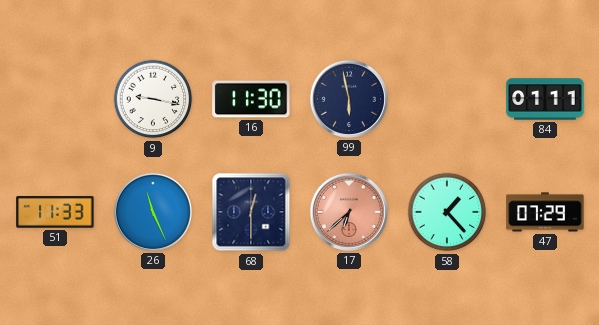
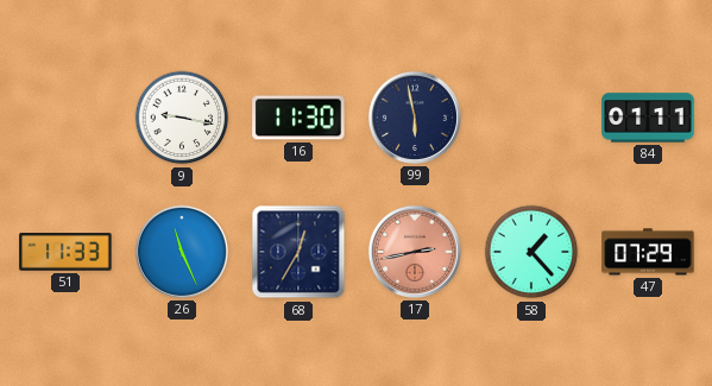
68: 12:30 -> 12:35
17: 6:38 -> 2:43
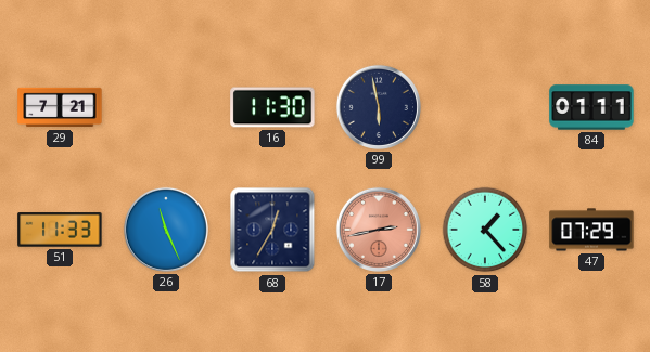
29: none -> 7:21
9: 9:17 -> none
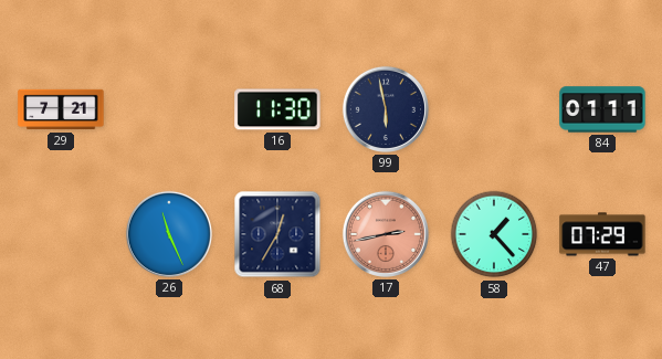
51: 11:33 -> none
